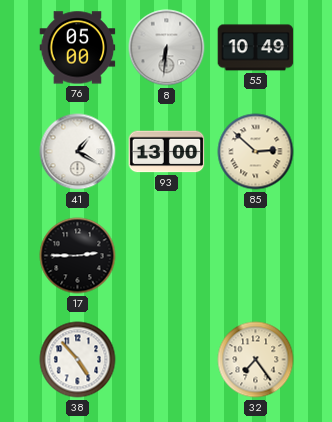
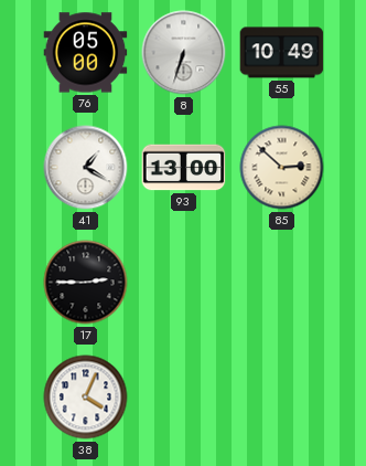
8: 6:31 -> 6:33
38: 4:53 -> 4:04
32: 7:24 -> none
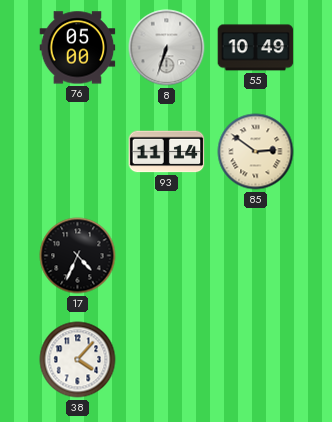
41: 1:20 -> none
93: 13:00 -> 11:14
85: 2:52 -> 2:51
17: 2:45 -> 4:34
38: 4:04 -> 4:07
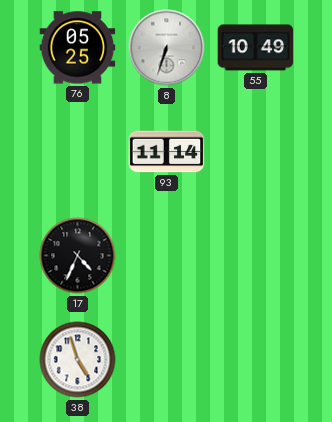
76: 05:00 -> 05:25
85: 2:51 -> none
38: 4:07 -> 4:57
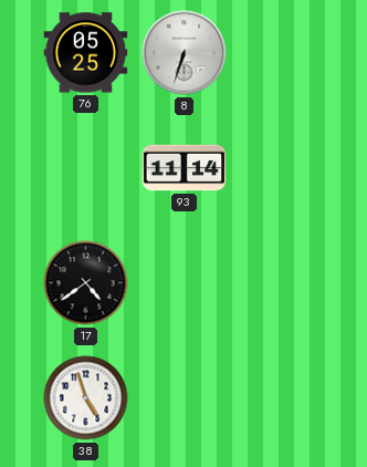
55: 10:49 -> none
17: 4:34 -> 4:39
